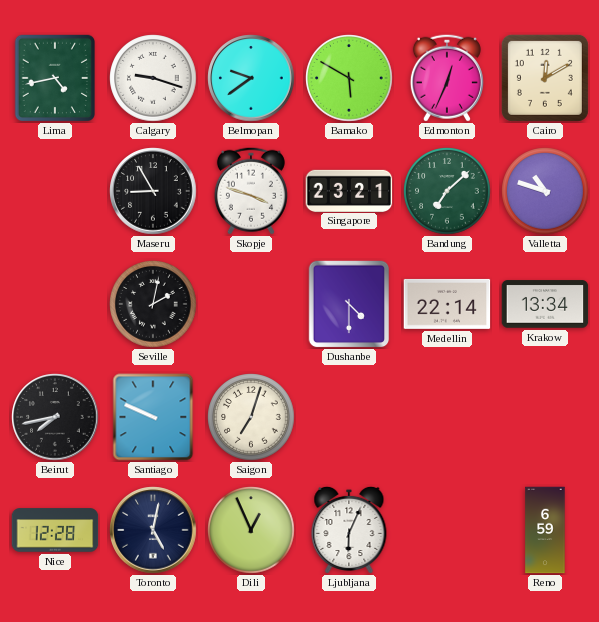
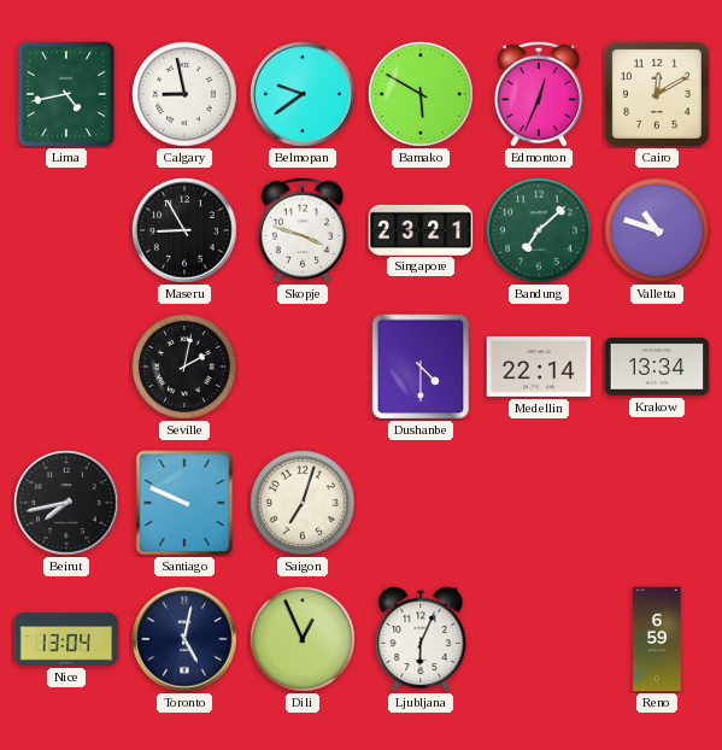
Calgary: 9:18 -> 8:58
Nice: 12:28 -> 13:04
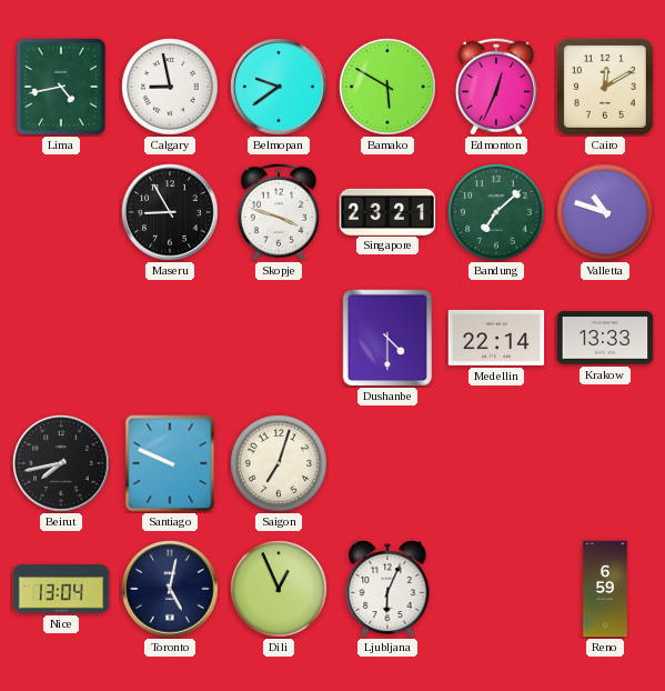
Seville: 2:02 -> none
Krakow: 13:34 -> 13:33
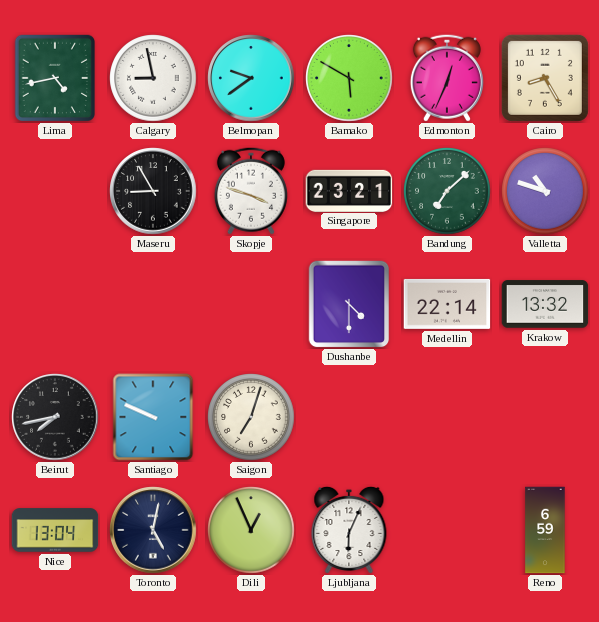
Cairo: 12:10 -> 8:25
Krakow: 13:33 -> 13:32
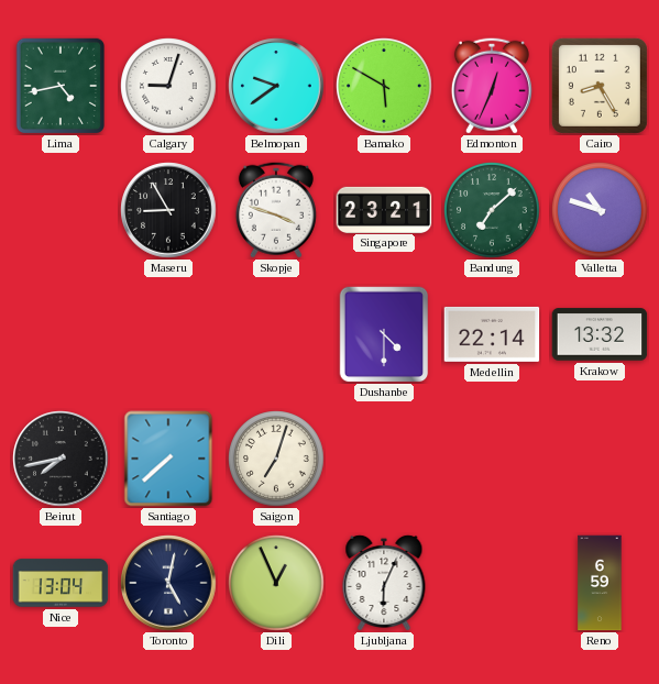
Calgary: 8:58 -> 9:03
Santiago: 9:49 -> 7:38
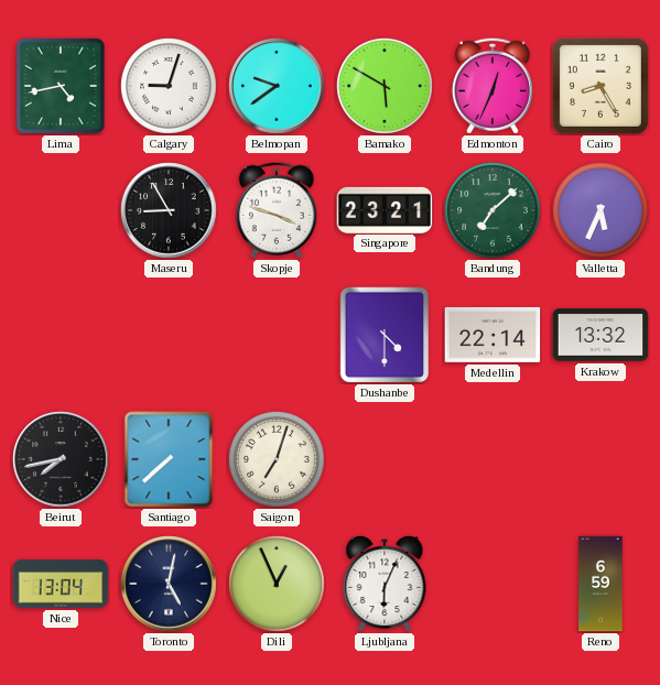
Valletta: 10:48 -> 5:34
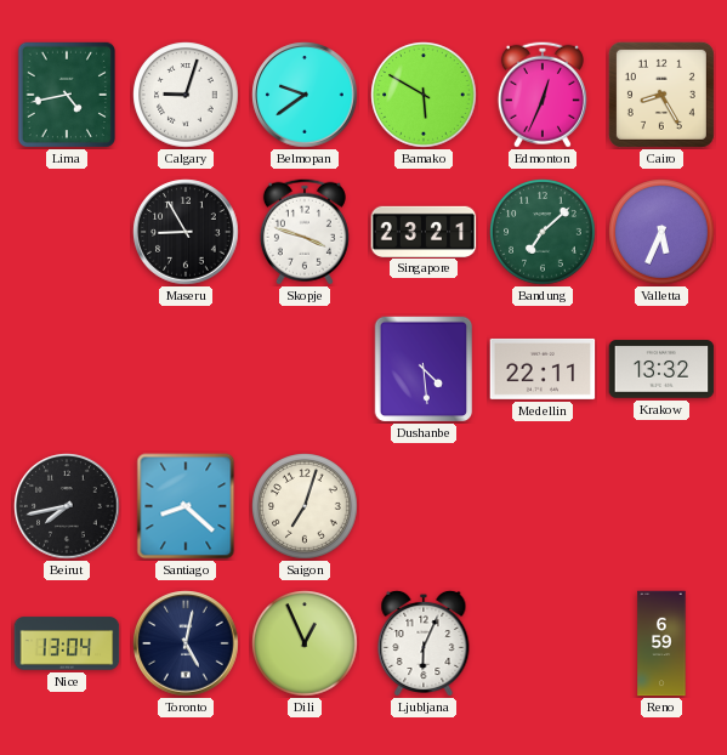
Dushanbe: 4:30 -> 4:29
Medellin: 22:14 -> 22:11
Santiago: 7:38 -> 8:22
